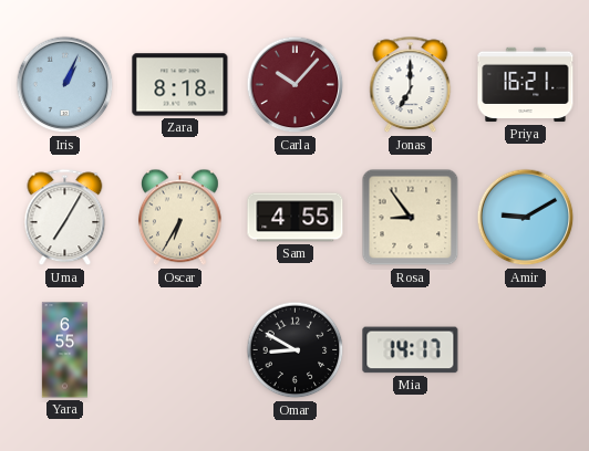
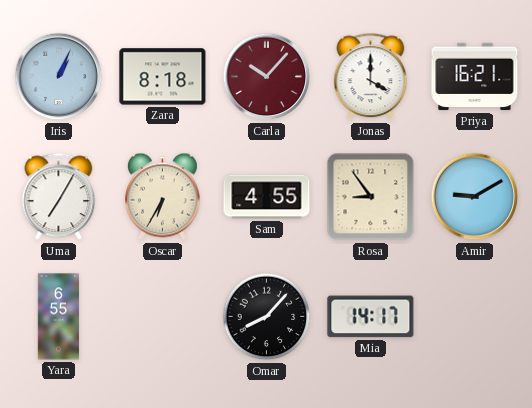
Jonas: 7:00 -> 4:00
Omar: 8:50 -> 8:07
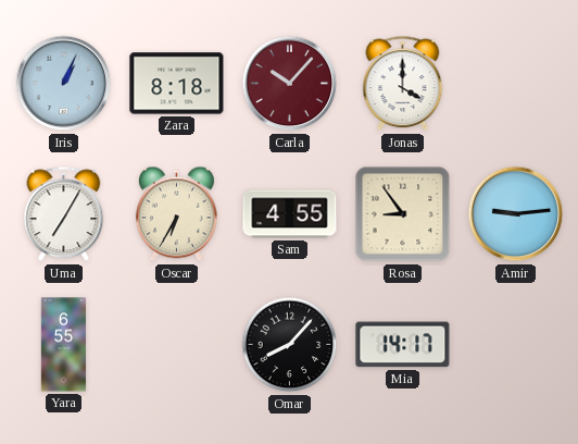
Priya: 16:21 -> none
Amir: 9:10 -> 9:14
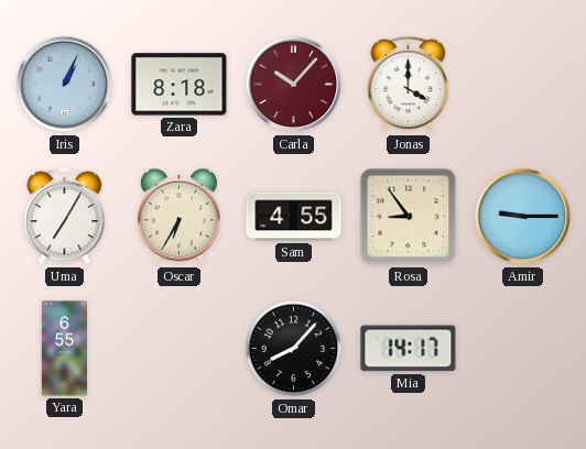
Amir: 9:14 -> 9:15
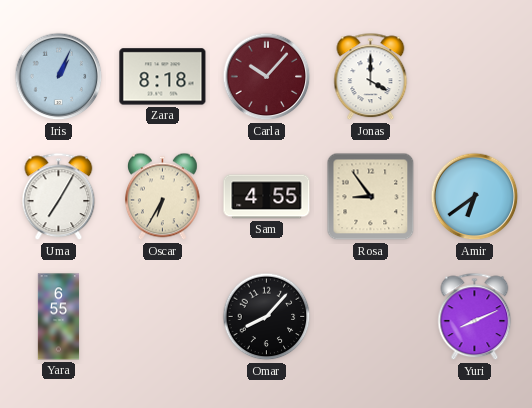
Amir: 9:15 -> 6:39
Mia: 14:17 -> none
Yuri: none -> 8:11
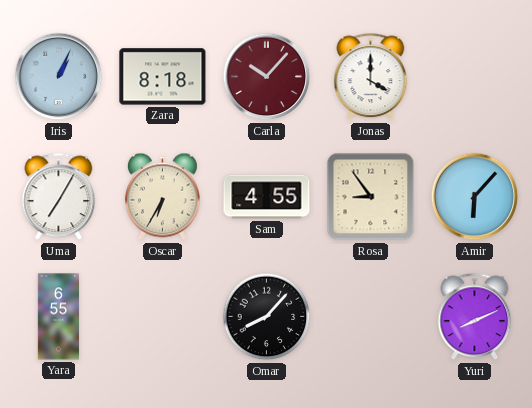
Amir: 6:39 -> 6:07
